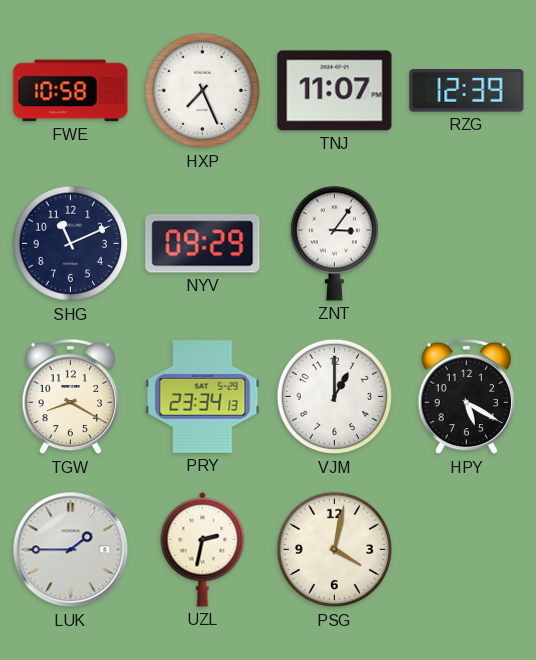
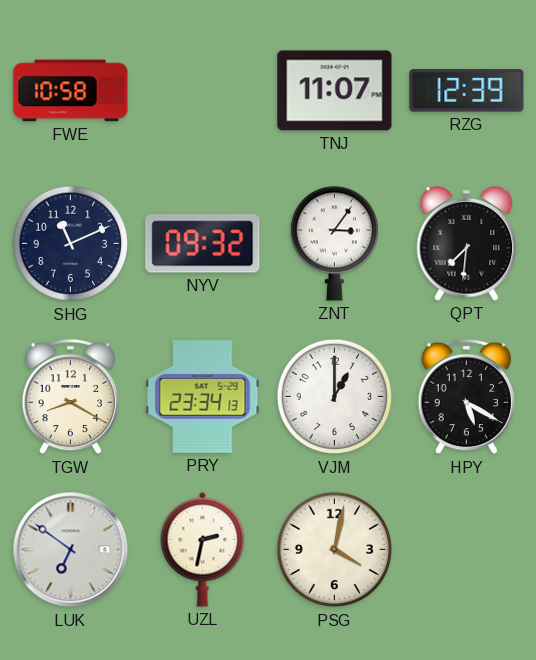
HXP: 7:26 -> none
NYV: 09:29 -> 09:32
QPT: none -> 7:31
LUK: 1:45 -> 6:51
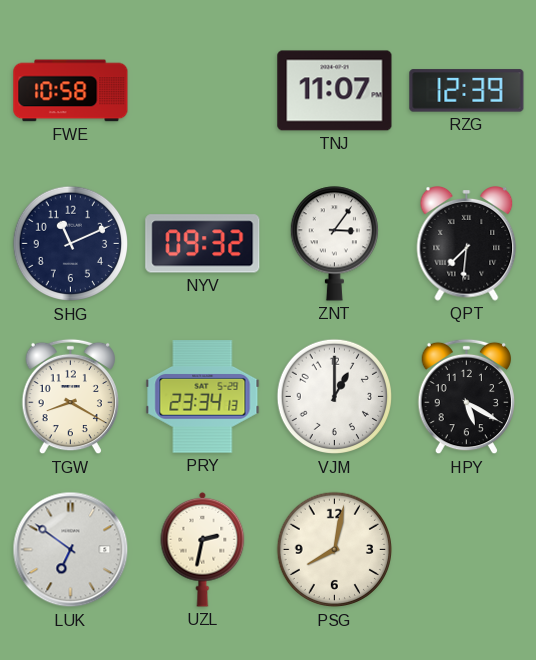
PSG: 4:02 -> 8:02
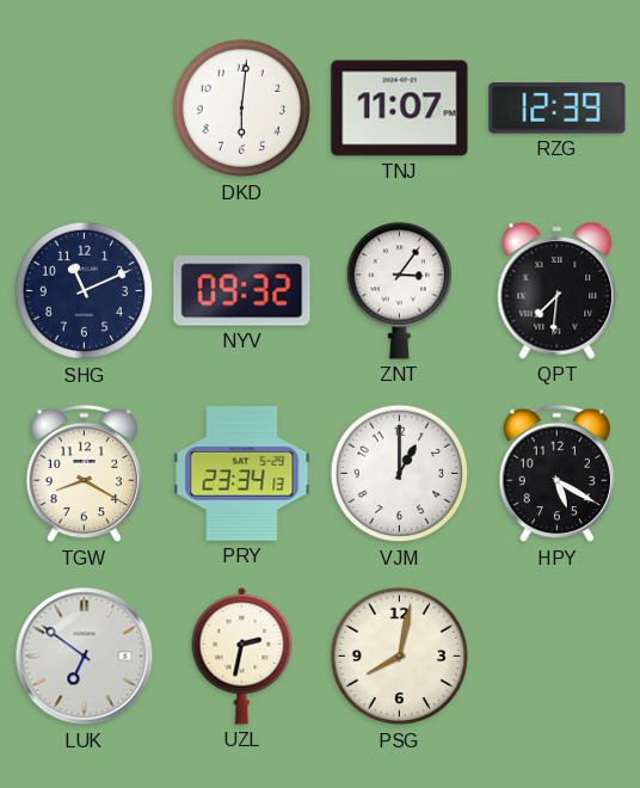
FWE: 10:58 -> none
DKD: none -> 6:01
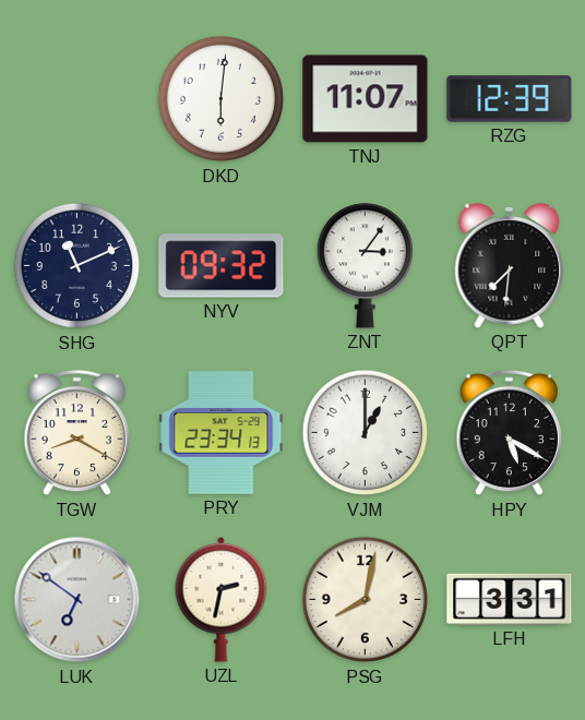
LFH: none -> 3:31
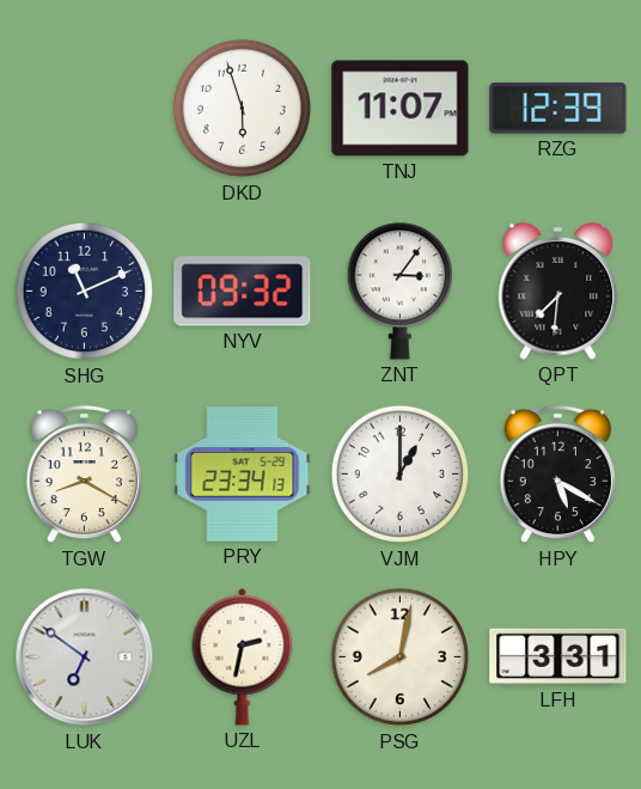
DKD: 6:01 -> 5:57
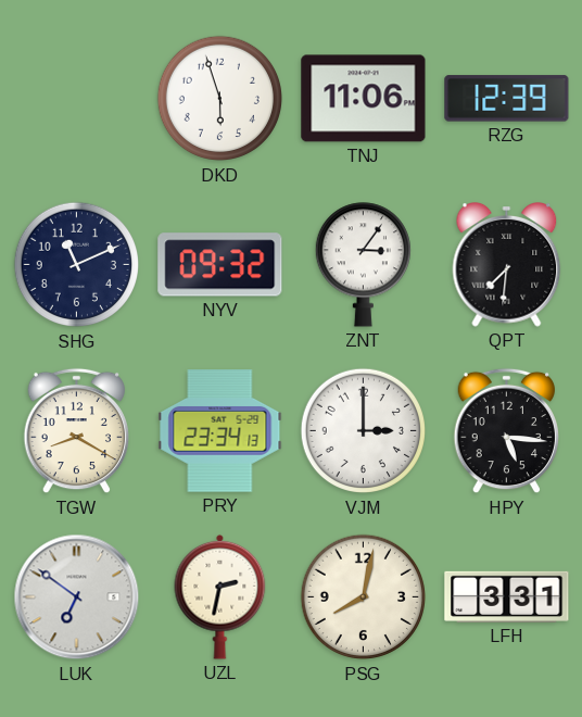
TNJ: 11:07 -> 11:06
VJM: 1:00 -> 3:00
HPY: 5:20 -> 5:16
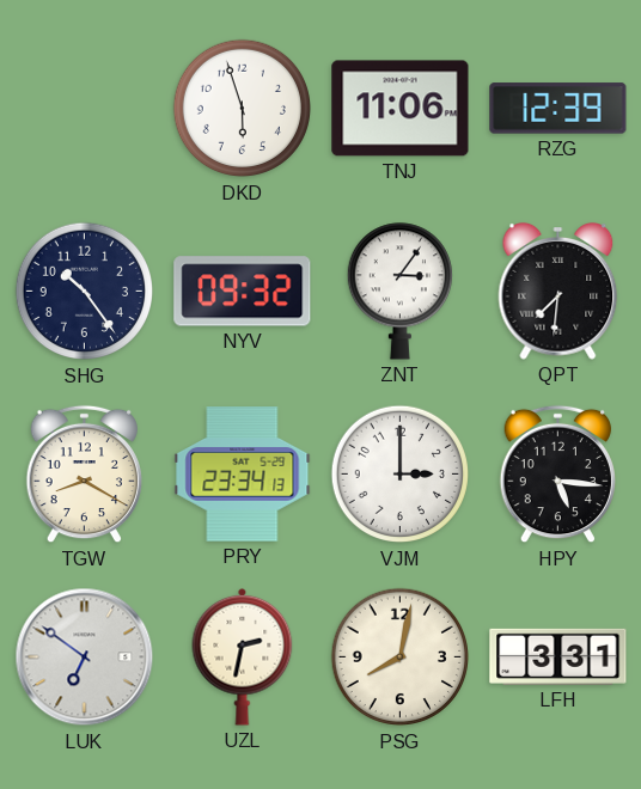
SHG: 11:11 -> 10:24
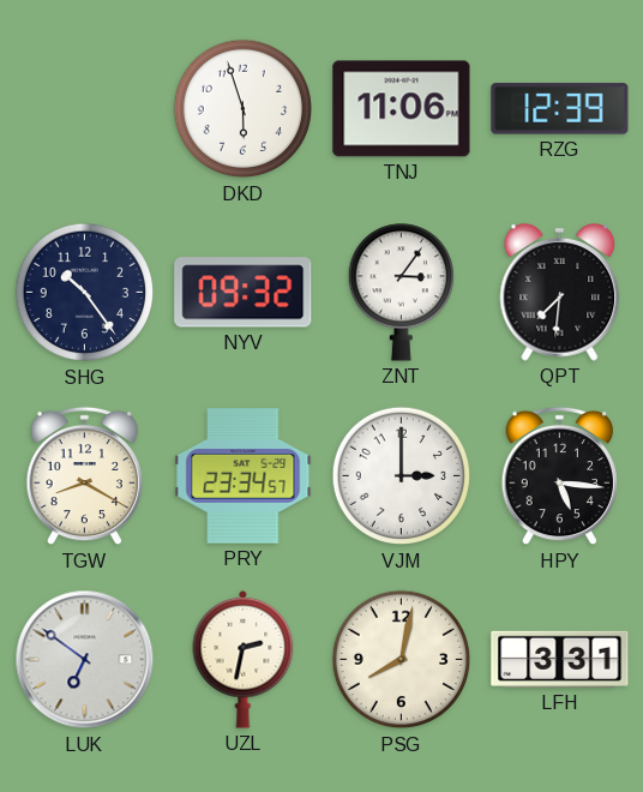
PRY: 23:34:13 -> 23:34:57
